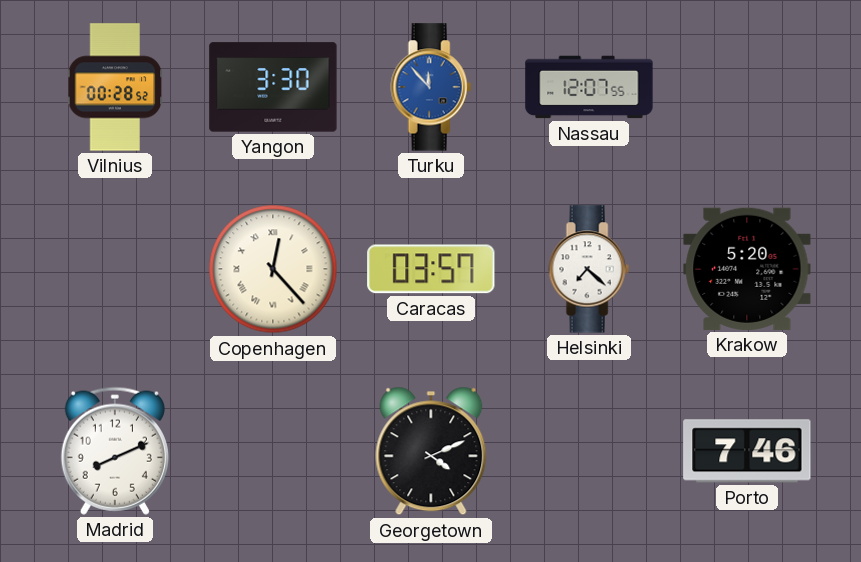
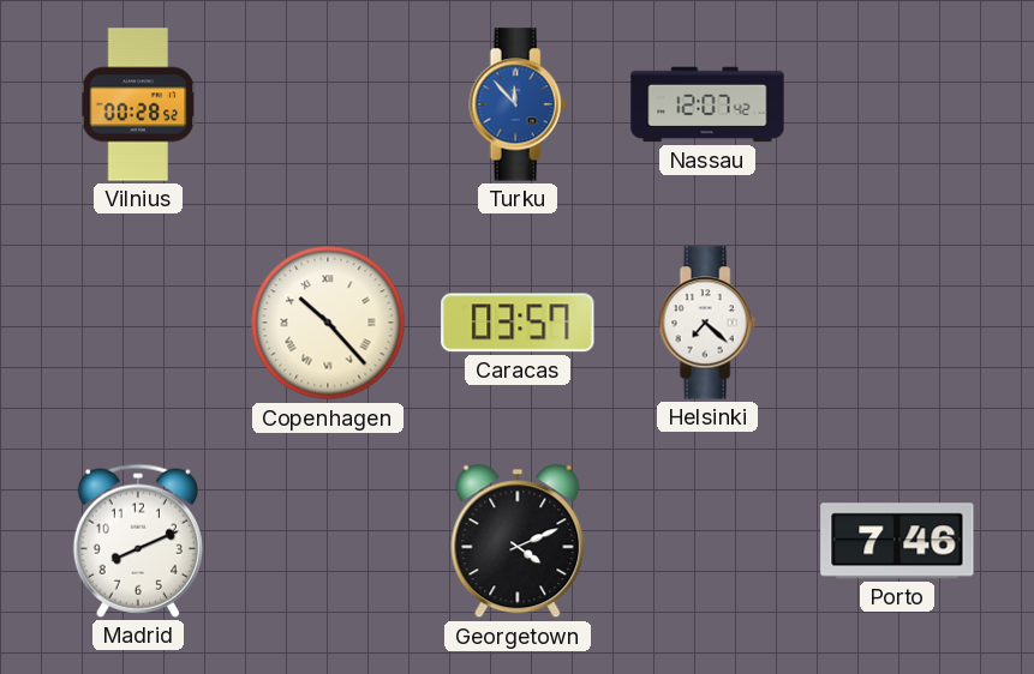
Yangon: 3:30 -> none
Nassau: 12:07:55 -> 12:07:42
Copenhagen: 12:23 -> 10:23
Krakow: 5:20 -> none
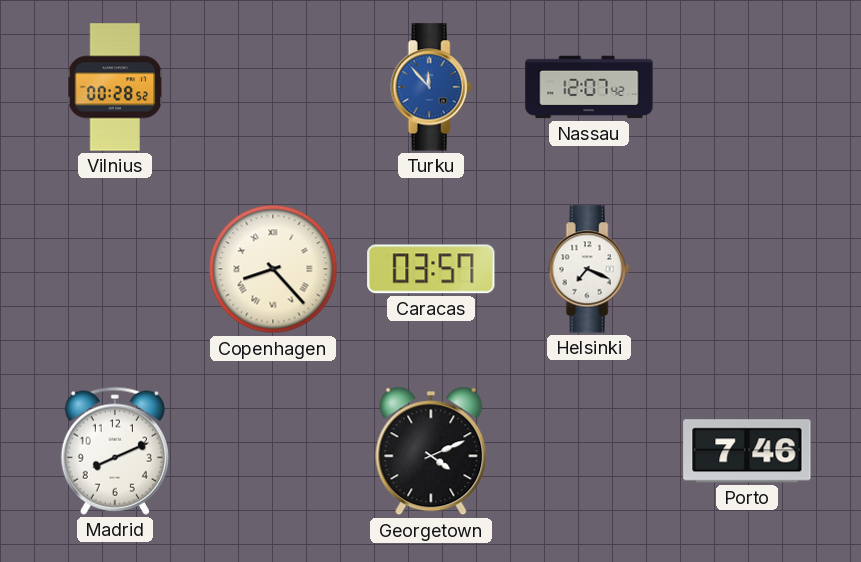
Copenhagen: 10:23 -> 8:23
Helsinki: 7:22 -> 7:19
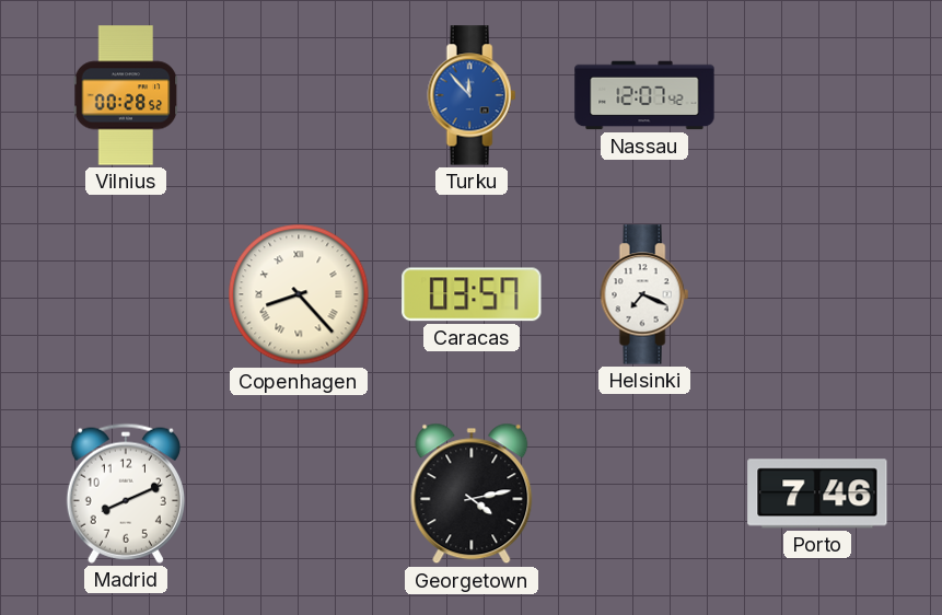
Georgetown: 4:11 -> 4:13
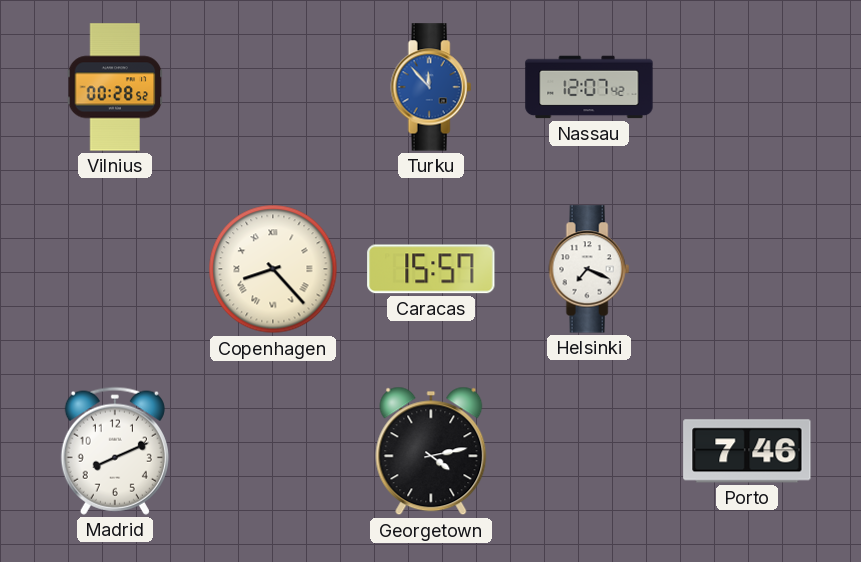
Caracas: 03:57 -> 15:57
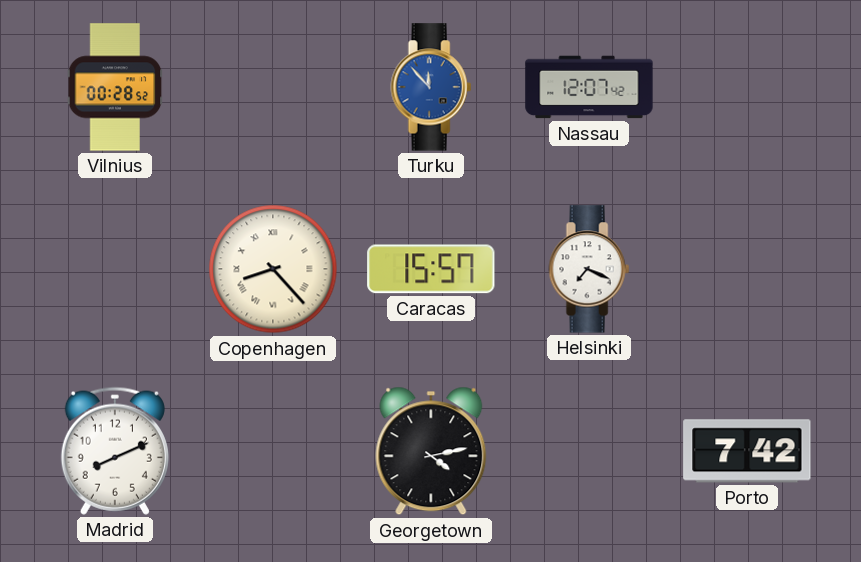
Porto: 7:46 -> 7:42
